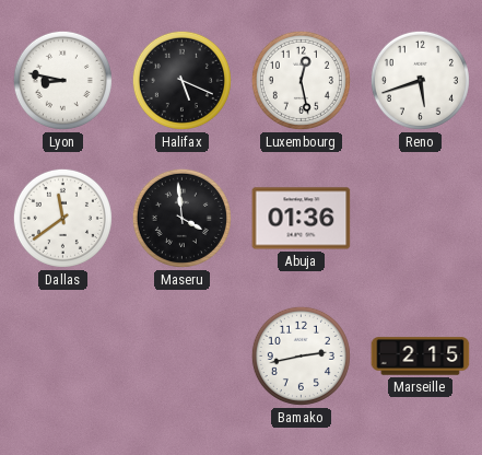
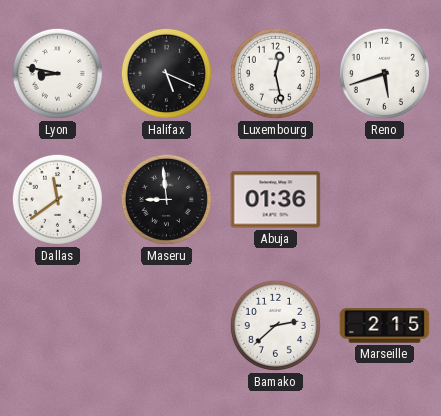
Maseru: 3:59 -> 8:59
Bamako: 2:43 -> 2:38
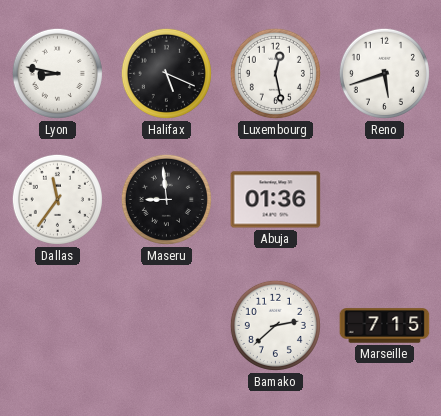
Dallas: 11:39 -> 11:36
Marseille: 2:15 -> 7:15
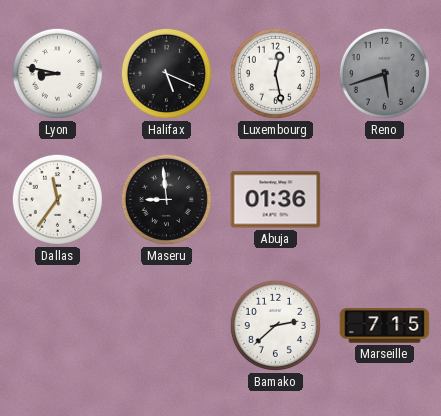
Reno dial: white -> grey
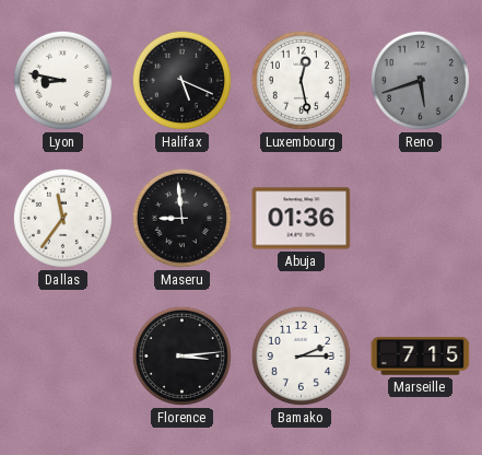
Florence: none -> 3:14
Bamako: 2:38 -> 2:15
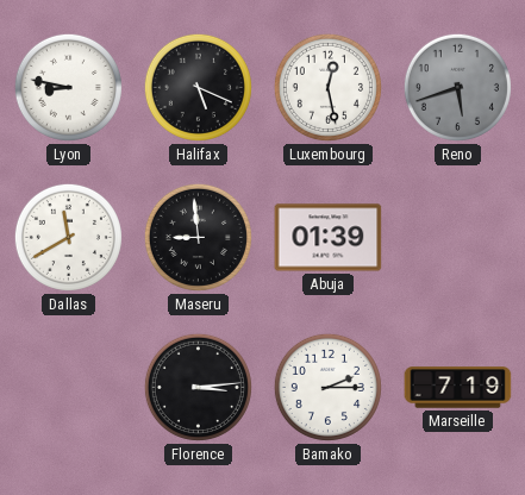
Dallas: 11:36 -> 11:40
Abuja: 01:36 -> 01:39
Marseille: 7:15 -> 7:19
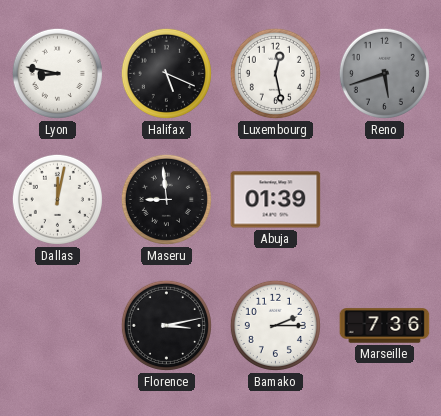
Dallas: 11:40 -> 12:02
Florence: 3:14 -> 3:13
Marseille: 7:19 -> 7:36
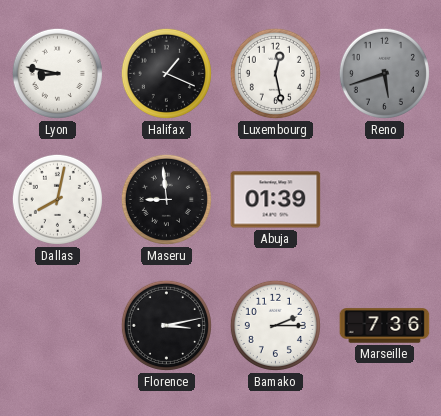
Halifax: 5:19 -> 1:19
Dallas: 12:02 -> 8:02
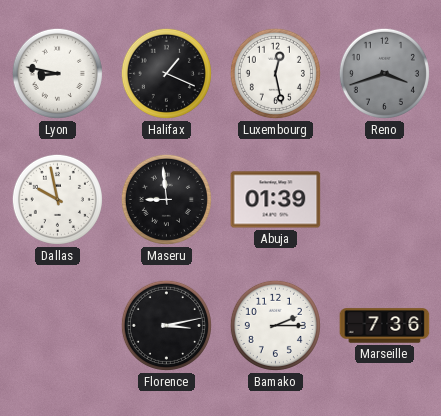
Reno: 5:42 -> 3:42
Dallas: 8:02 -> 9:58
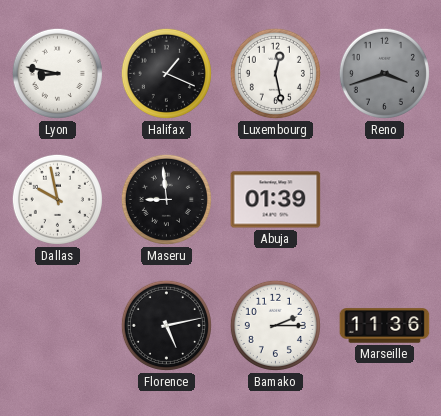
Florence: 3:13 -> 5:13
Marseille: 7:36 -> 11:36
